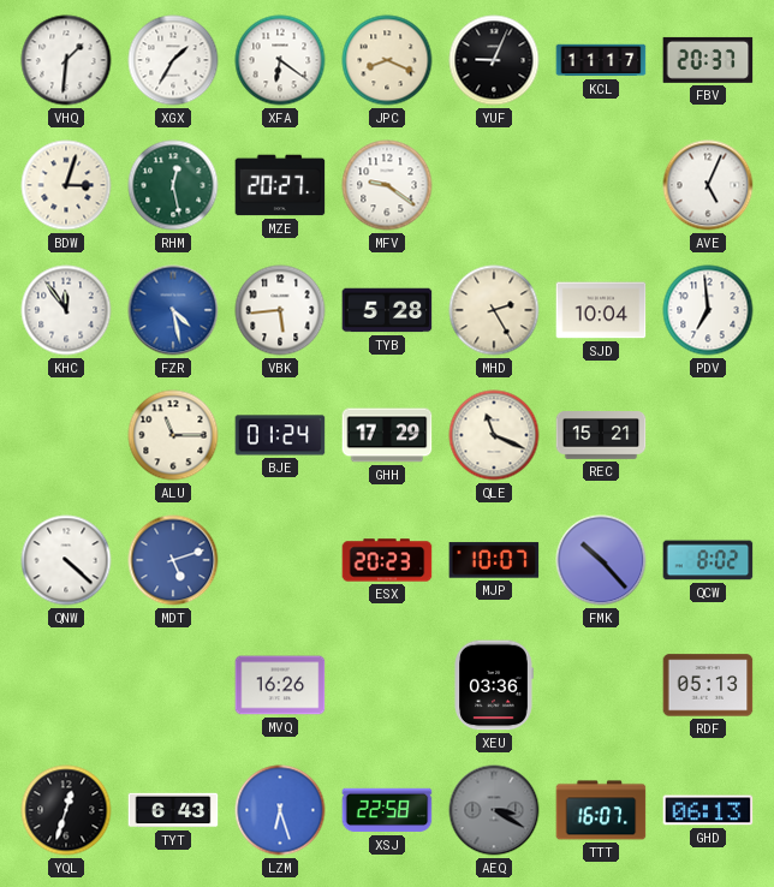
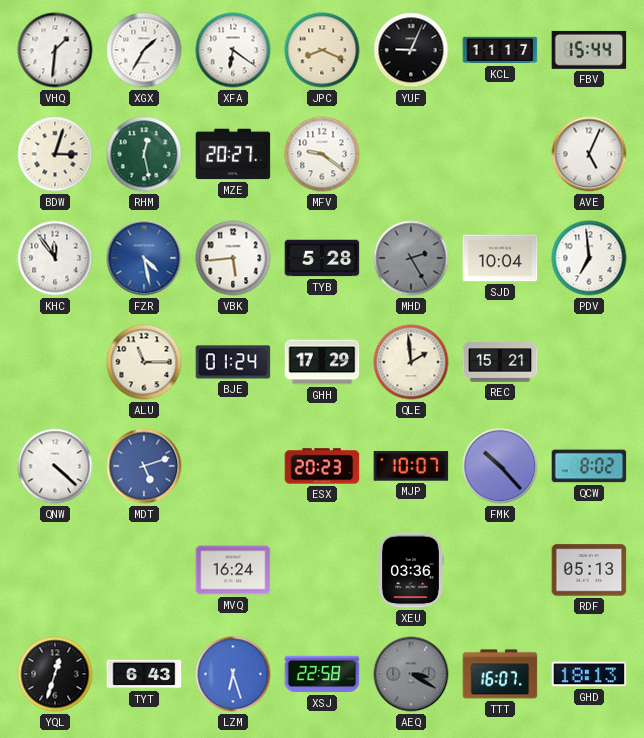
FBV: 20:37 -> 15:44
MHD dial: cream -> grey
QLE: 11:19 -> 1:59
MVQ: 16:26 -> 16:24
GHD: 06:13 -> 18:13
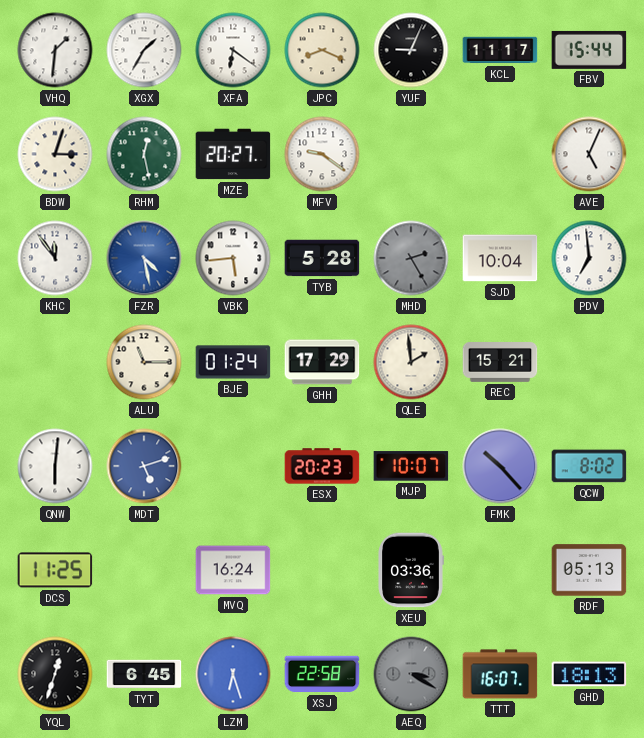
QNW: 4:22 -> 6:01
DCS: none -> 11:25
TYT: 6:43 -> 6:45
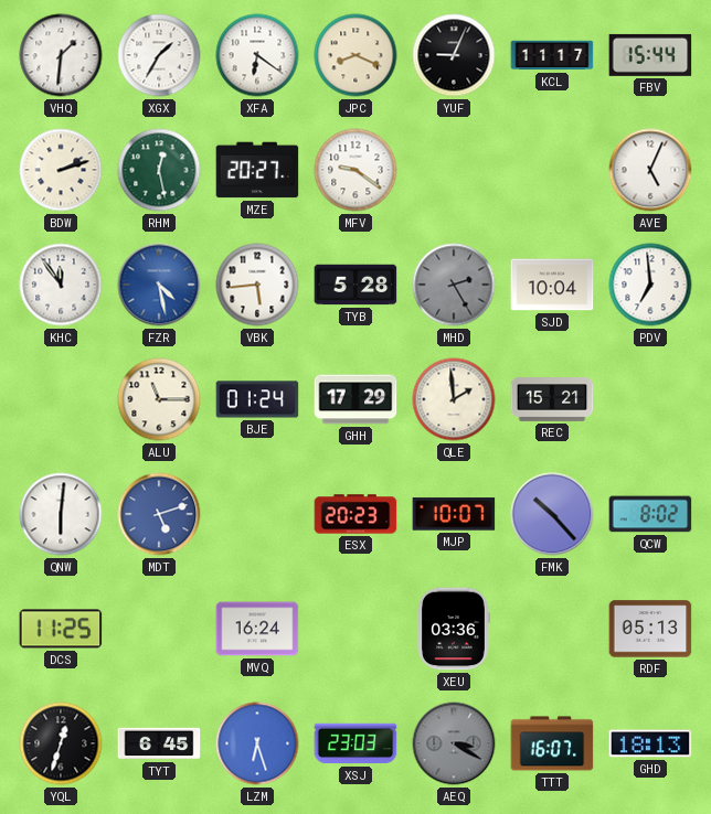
BDW: 3:03 -> 2:12
XSJ: 22:58 -> 23:03
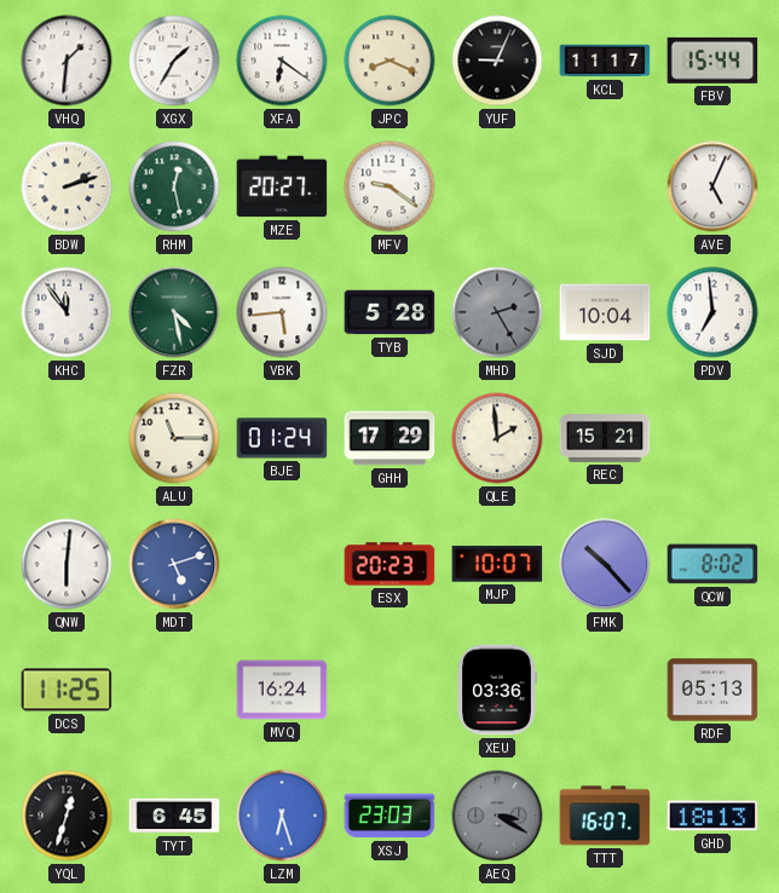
FZR dial: blue -> green
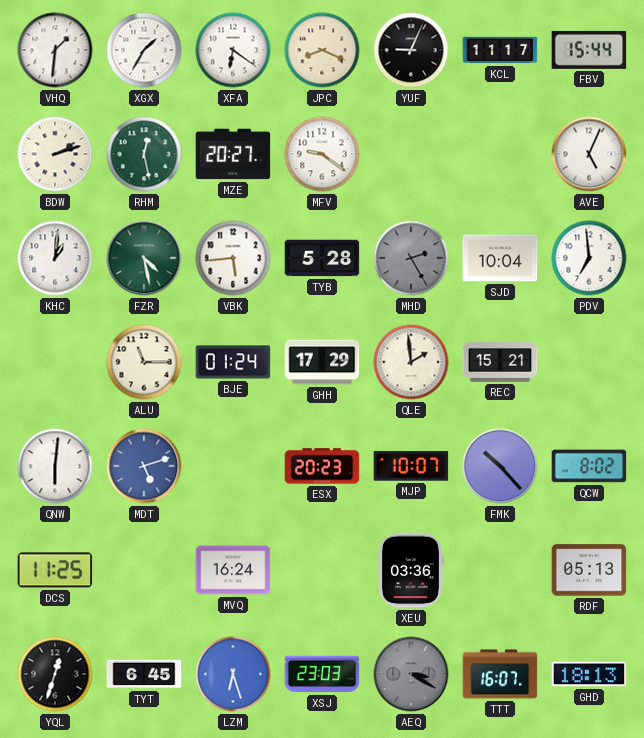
KHC: 11:54 -> 1:01
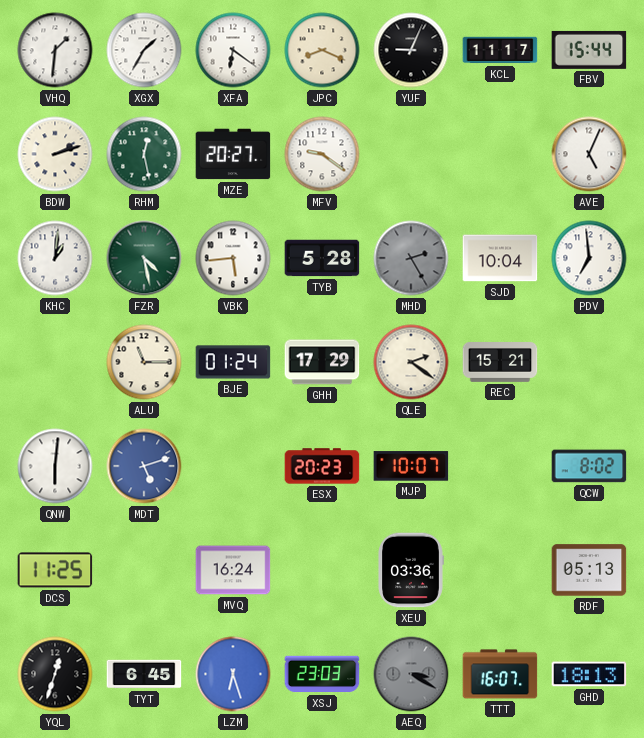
QLE: 1:59 -> 2:21
FMK: 10:23 -> none
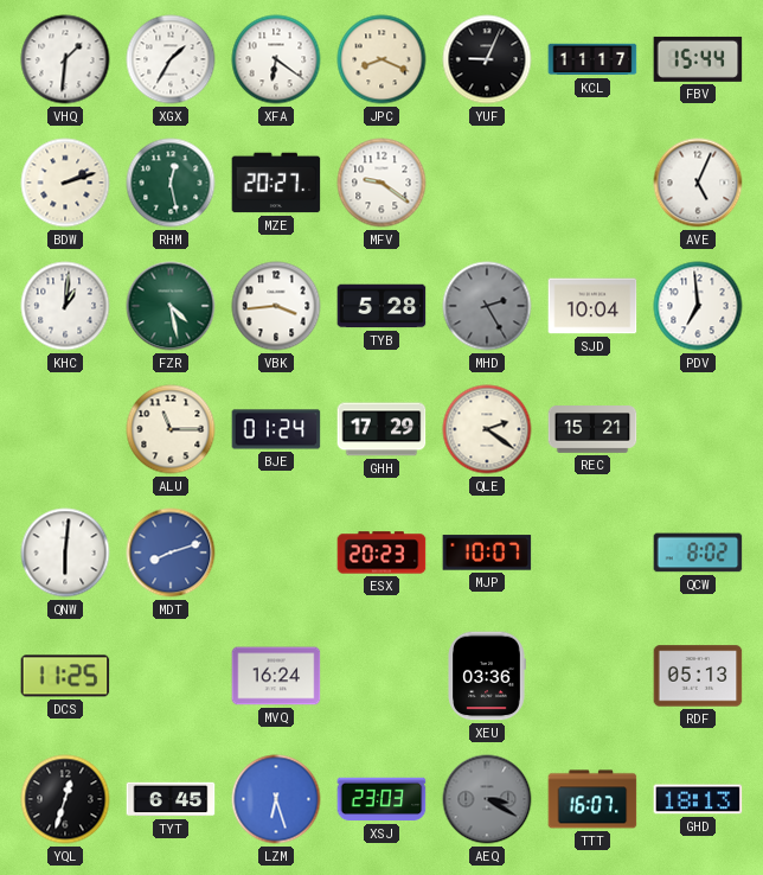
VBK: 5:44 -> 3:44
MDT: 5:12 -> 8:12
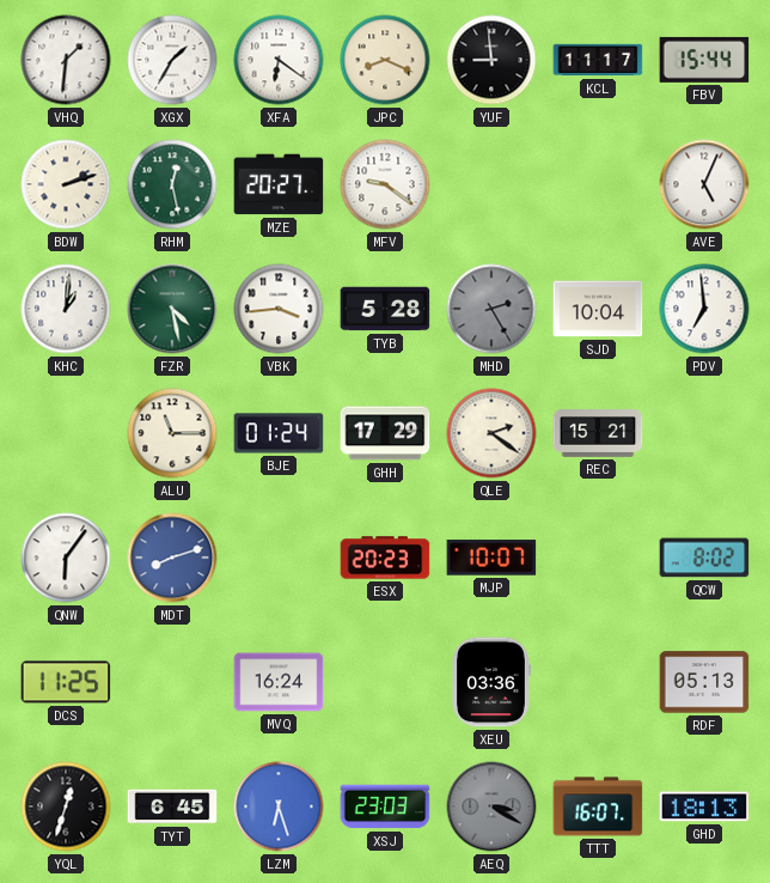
YUF: 9:04 -> 8:59
QNW: 6:01 -> 6:06
